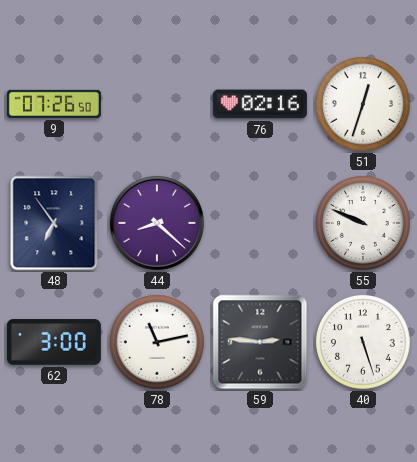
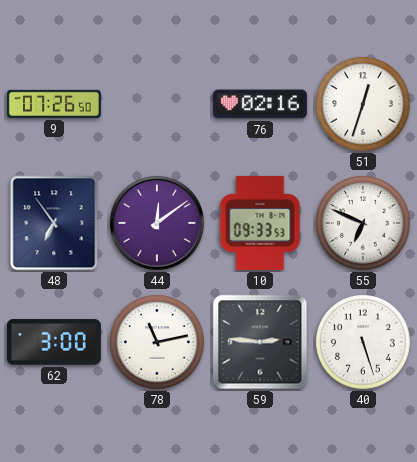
44: 8:22 -> 12:09
10: none -> 09:33
55: 9:49 -> 6:49
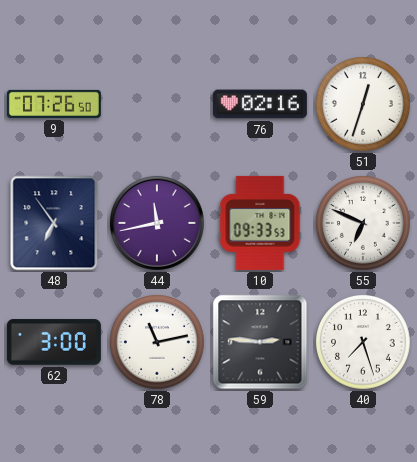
44: 12:09 -> 11:43
40: 5:27 -> 7:27
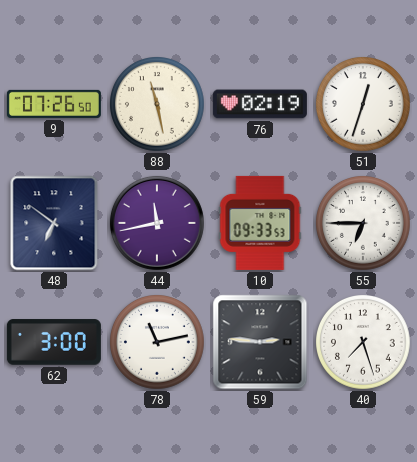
88: none -> 11:28
76: 02:16 -> 02:19
48: 6:54 -> 6:51
55: 6:49 -> 6:45
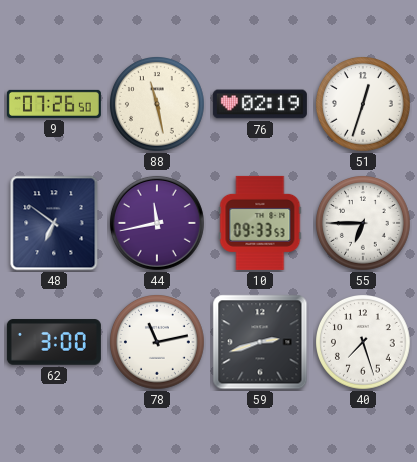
59: 2:46 -> 2:42
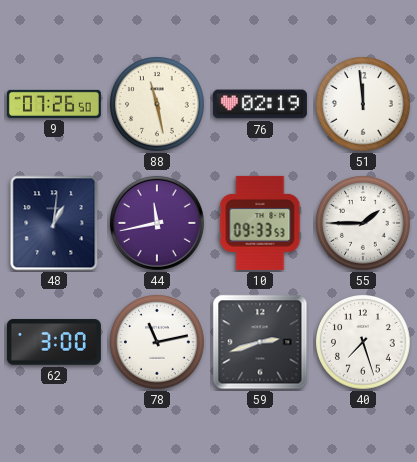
51: 12:33 -> 11:59
48: 6:51 -> 1:01
55: 6:45 -> 1:45
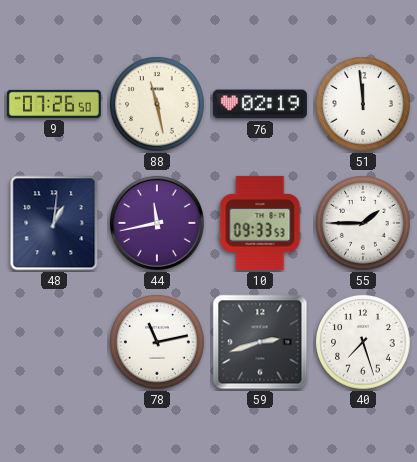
62: 3:00 -> none
